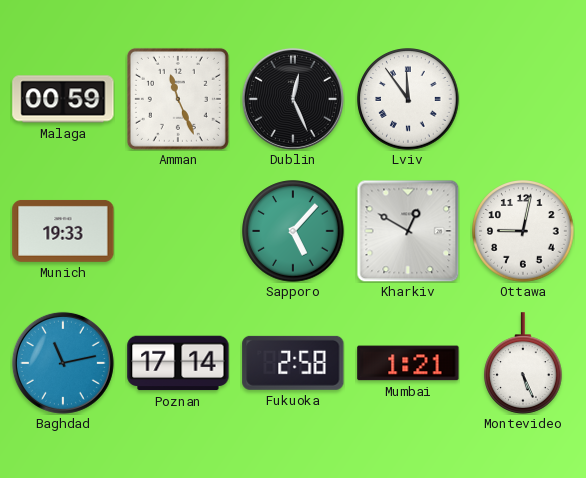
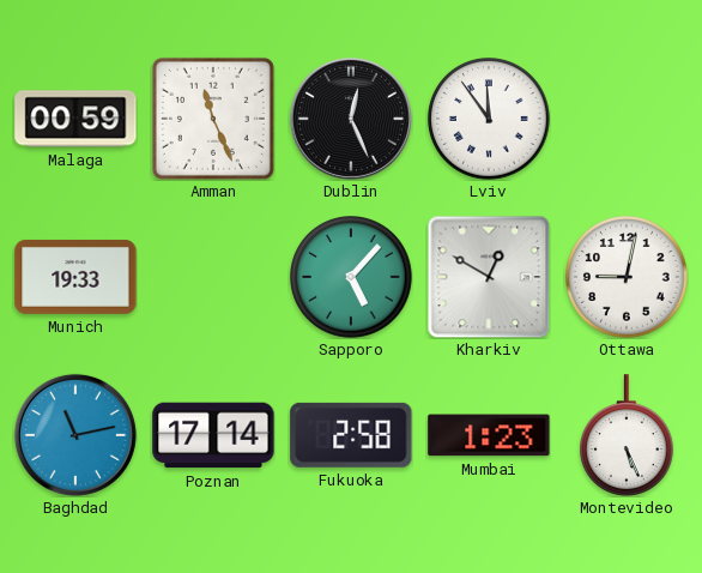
Mumbai: 1:21 -> 1:23
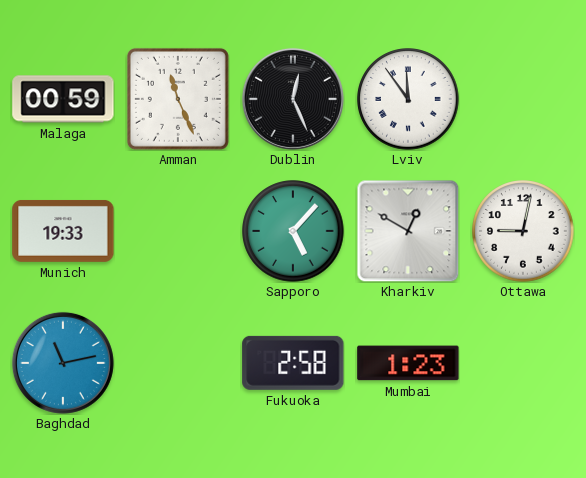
Poznan: 17:14 -> none
Montevideo: 5:26 -> none
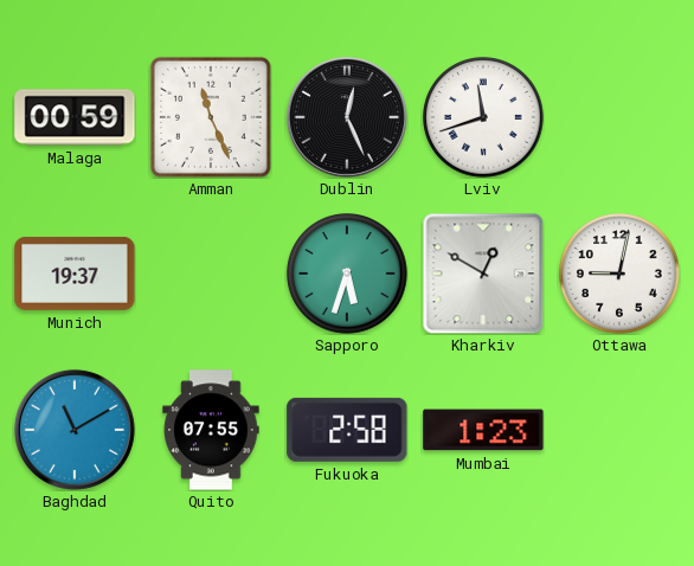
Lviv: 11:54 -> 11:42
Munich: 19:33 -> 19:37
Sapporo: 5:07 -> 5:33
Baghdad: 11:13 -> 11:10
Quito: none -> 07:55
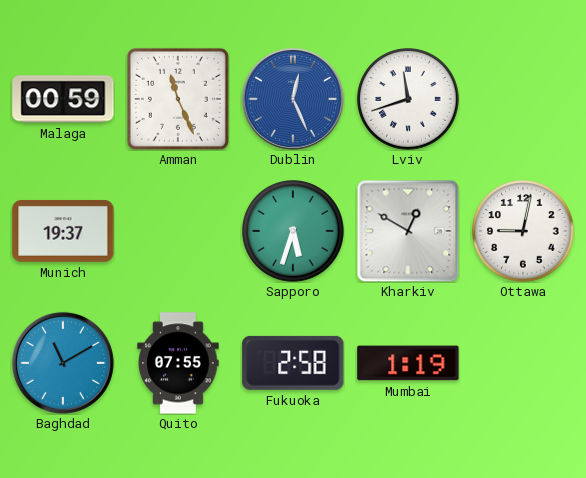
Dublin dial: black -> blue
Mumbai: 1:23 -> 1:19
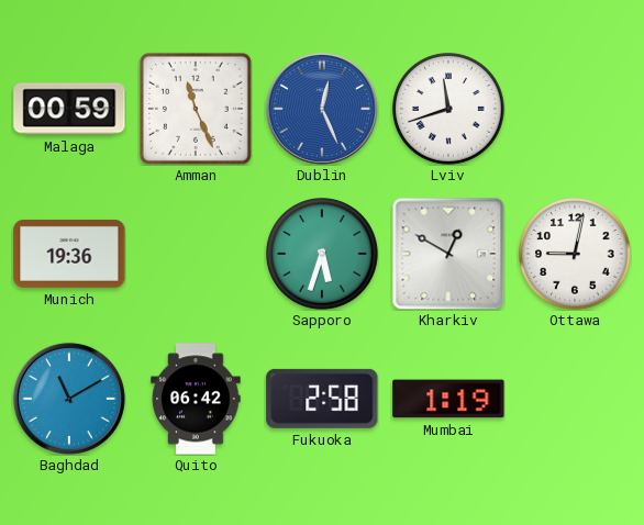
Munich: 19:37 -> 19:36
Quito: 07:55 -> 06:42
